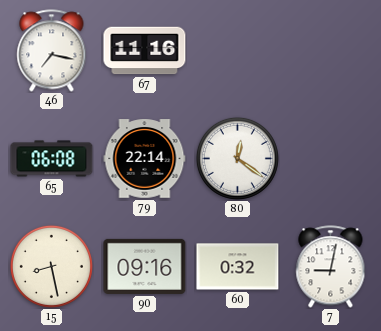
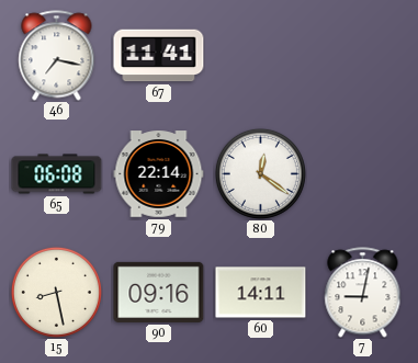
67: 11:16 -> 11:41
60: 0:32 -> 14:11
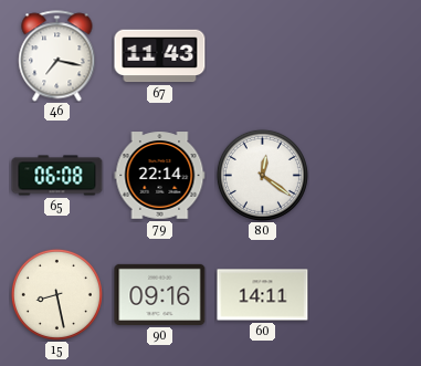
67: 11:41 -> 11:43
7: 9:02 -> none
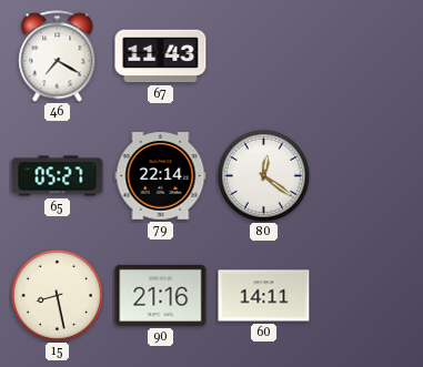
46: 7:17 -> 7:20
65: 06:08 -> 05:27
90: 09:16 -> 21:16
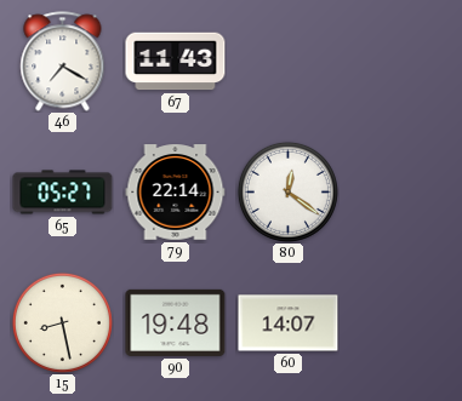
90: 21:16 -> 19:48
60: 14:11 -> 14:07
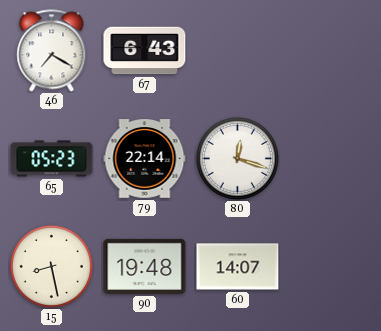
67: 11:43 -> 6:43
65: 05:27 -> 05:23
80: 12:21 -> 12:18
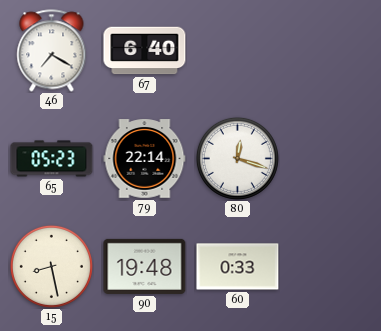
67: 6:43 -> 6:40
60: 14:07 -> 0:33
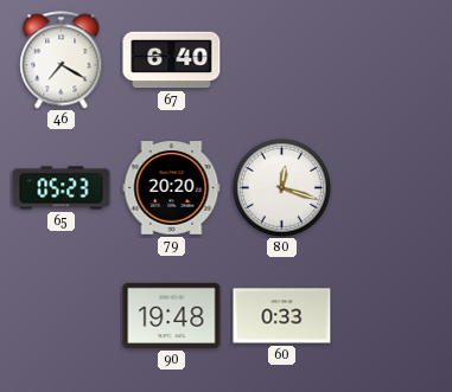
79: 22:14 -> 20:20
15: 8:28 -> none
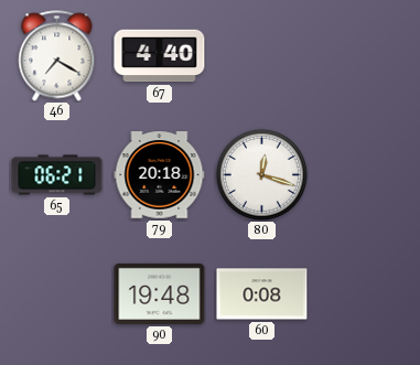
67: 6:40 -> 4:40
65: 05:23 -> 06:21
79: 20:20 -> 20:18
60: 0:33 -> 0:08
